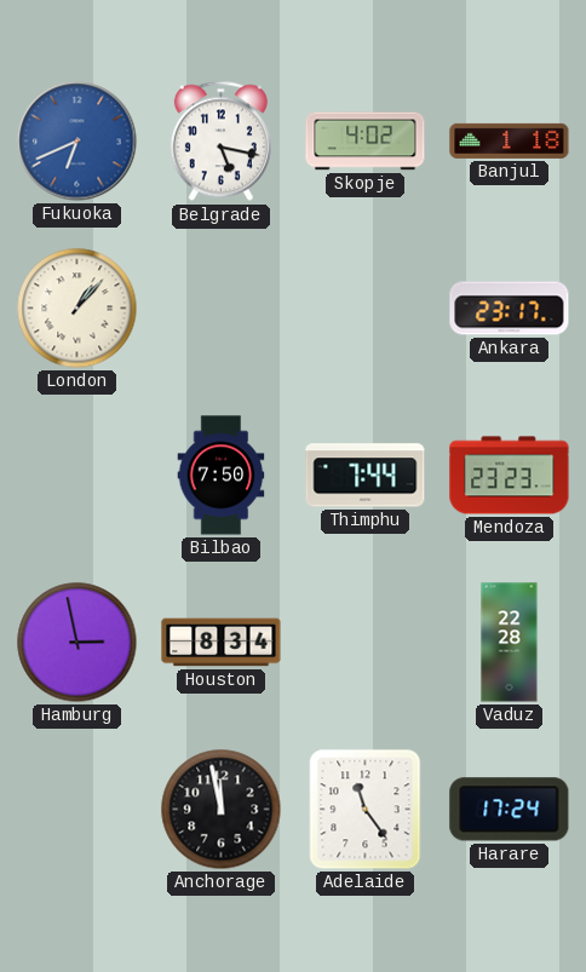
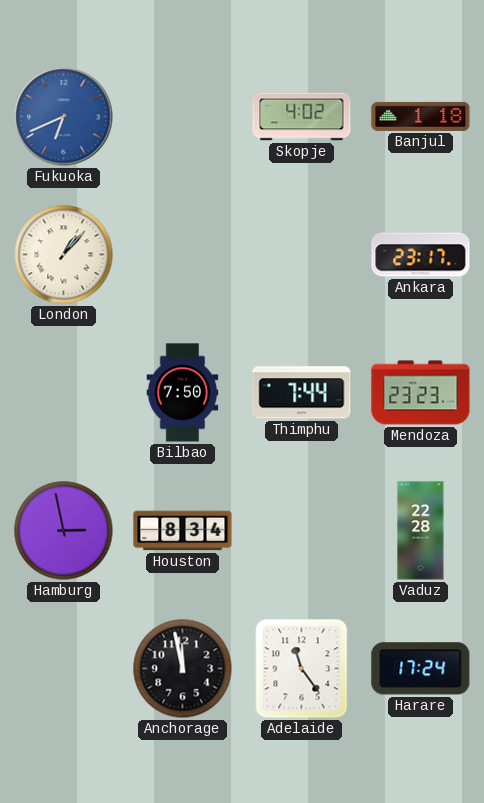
Belgrade: 5:17 -> none
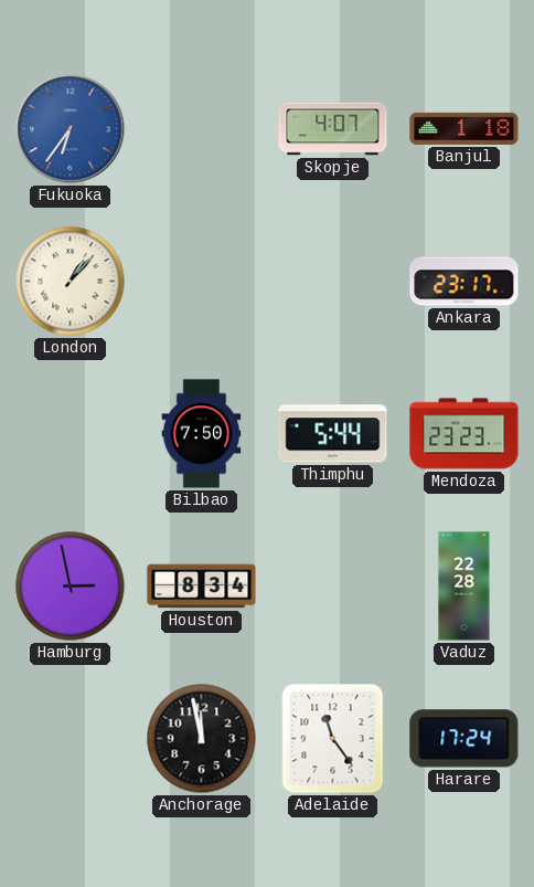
Fukuoka: 6:41 -> 6:36
Skopje: 4:02 -> 4:07
Thimphu: 7:44 -> 5:44
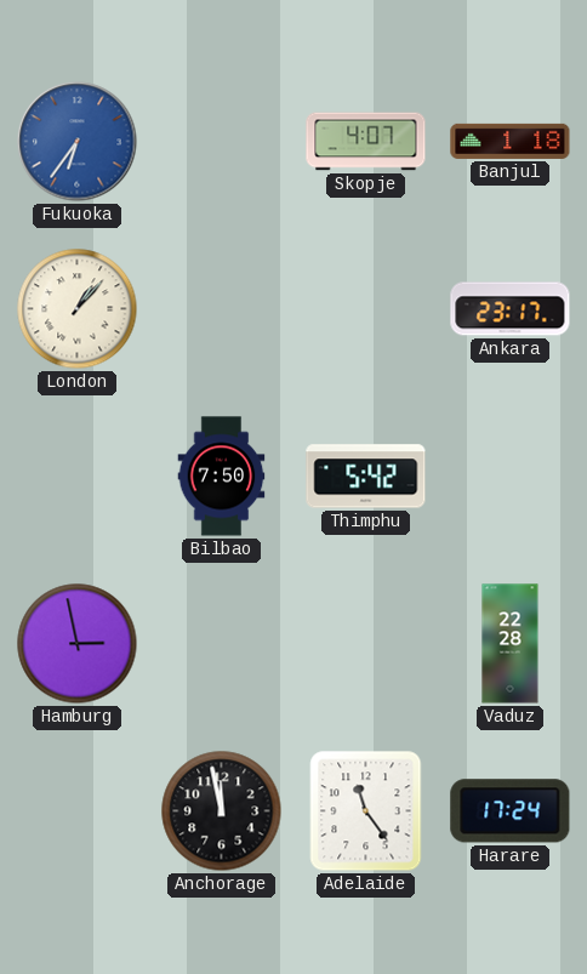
Thimphu: 5:44 -> 5:42
Mendoza: 23:23 -> none
Houston: 8:34 -> none
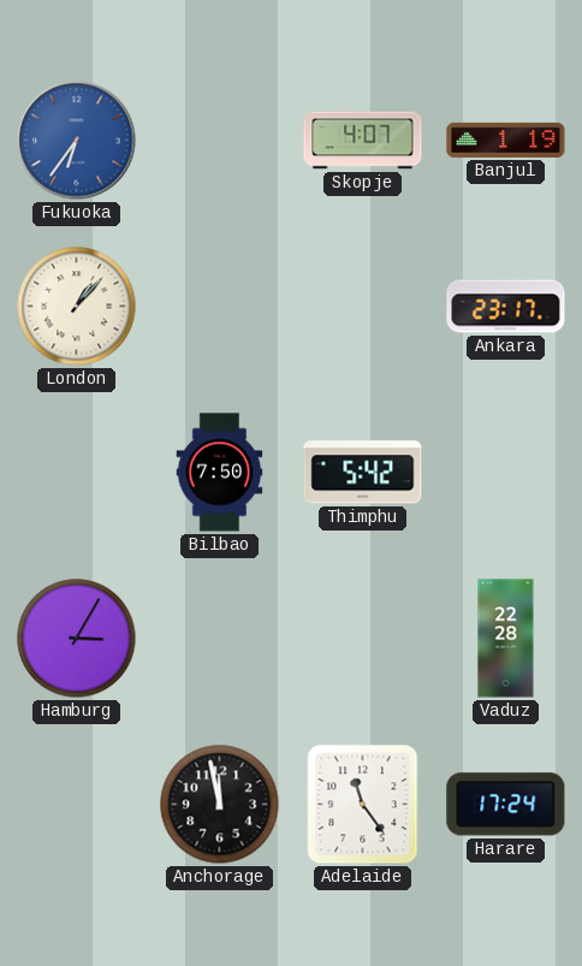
Banjul: 1:18 -> 1:19
Hamburg: 2:58 -> 3:05
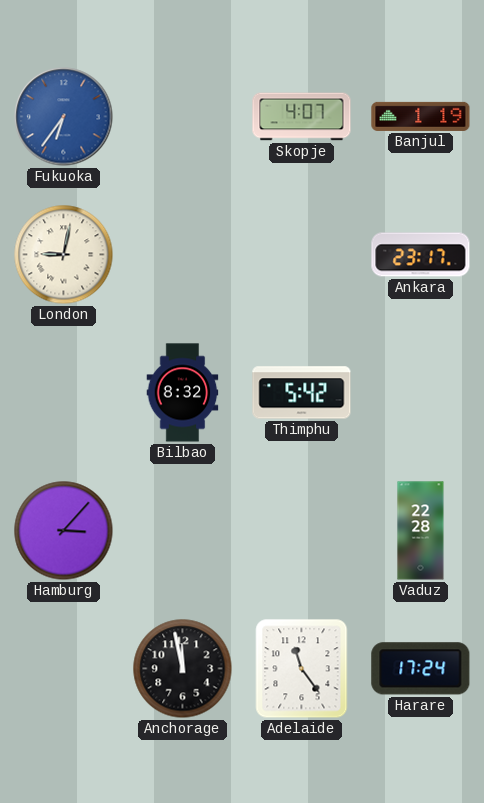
London: 1:07 -> 9:02
Bilbao: 7:50 -> 8:32
Hamburg: 3:05 -> 3:07
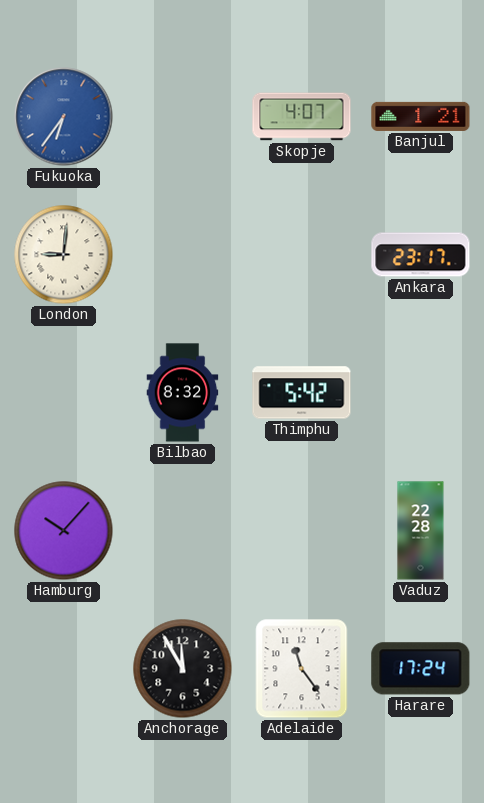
Banjul: 1:19 -> 1:21
London: 9:02 -> 9:01
Hamburg: 3:07 -> 10:07
Anchorage: 11:58 -> 11:55
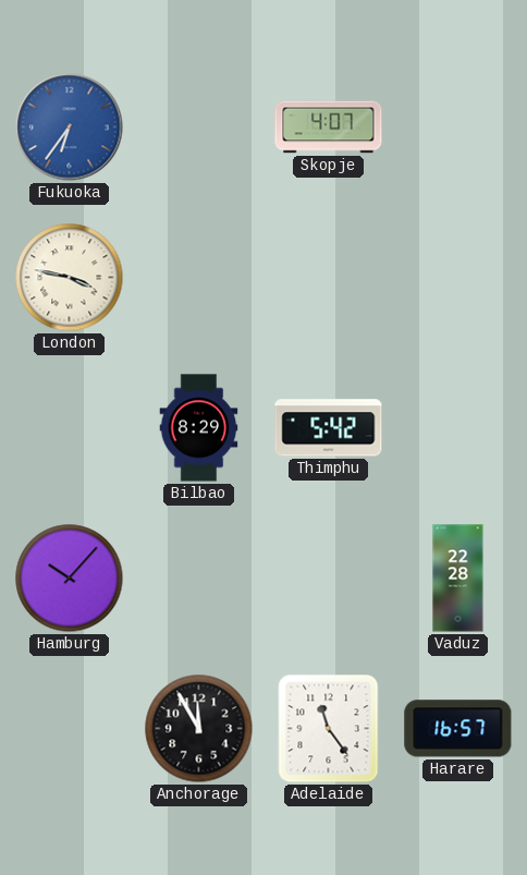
Banjul: 1:21 -> none
London: 9:01 -> 3:47
Ankara: 23:17 -> none
Bilbao: 8:32 -> 8:29
Harare: 17:24 -> 16:57
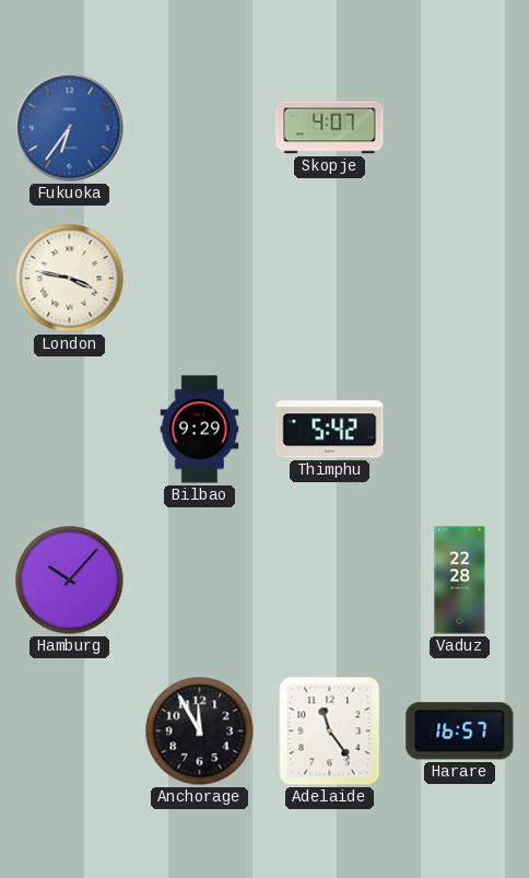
Bilbao: 8:29 -> 9:29
